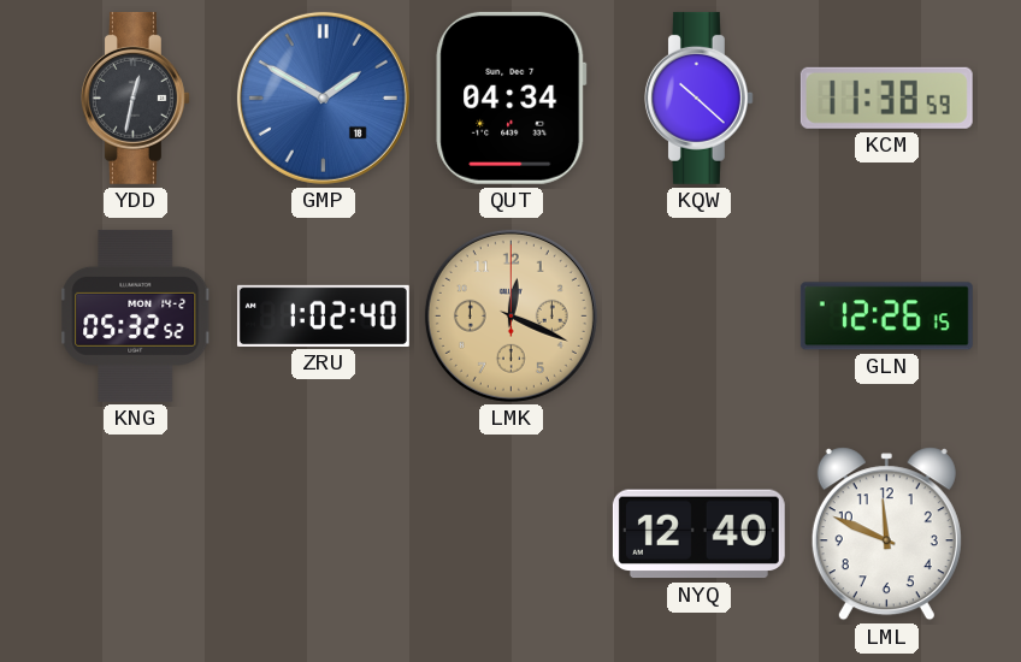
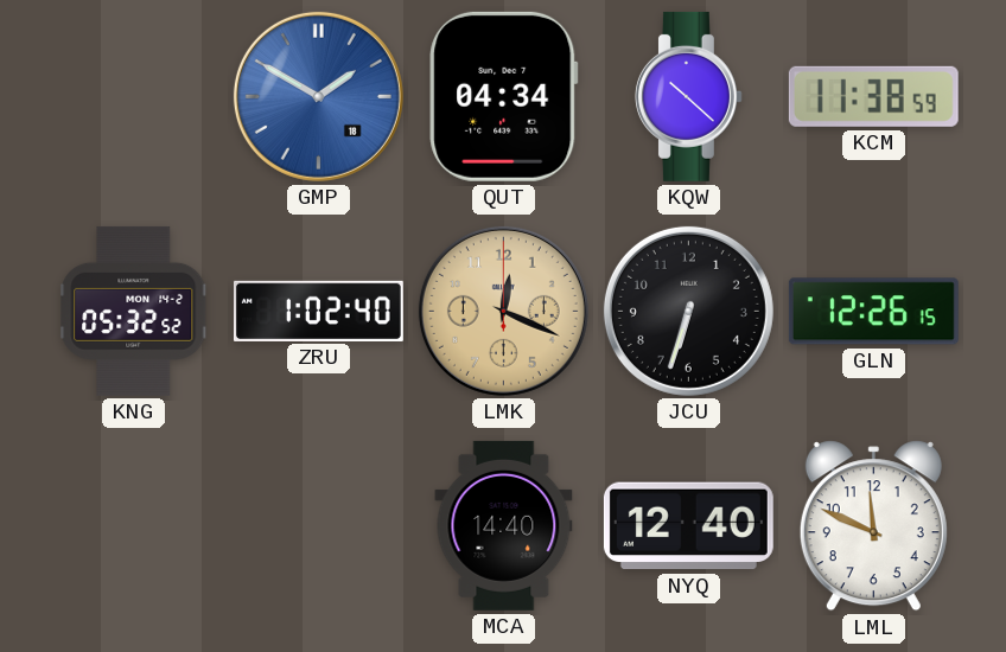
YDD: 12:32 -> none
JCU: none -> 6:33
MCA: none -> 14:40
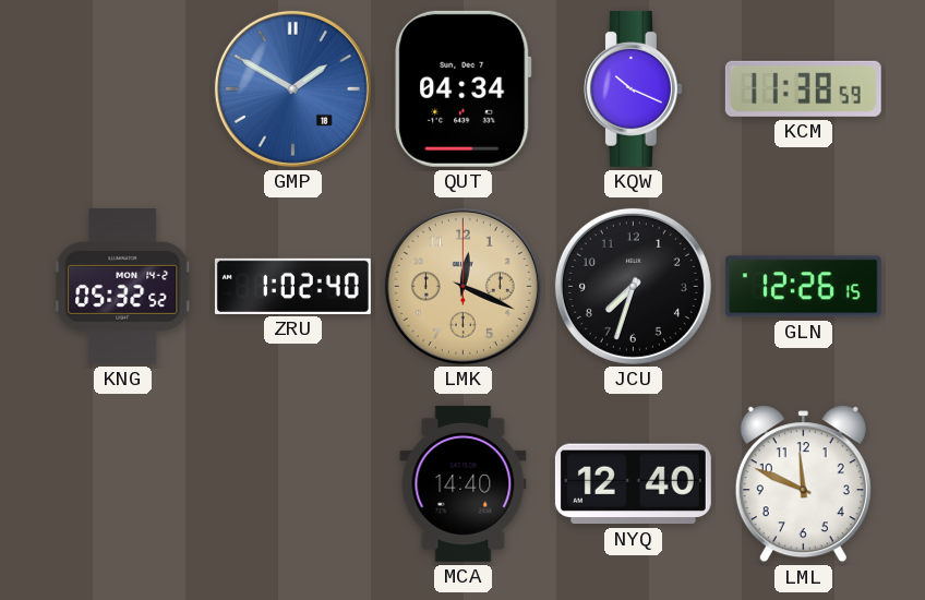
KQW: 10:22 -> 10:19
JCU: 6:33 -> 7:33
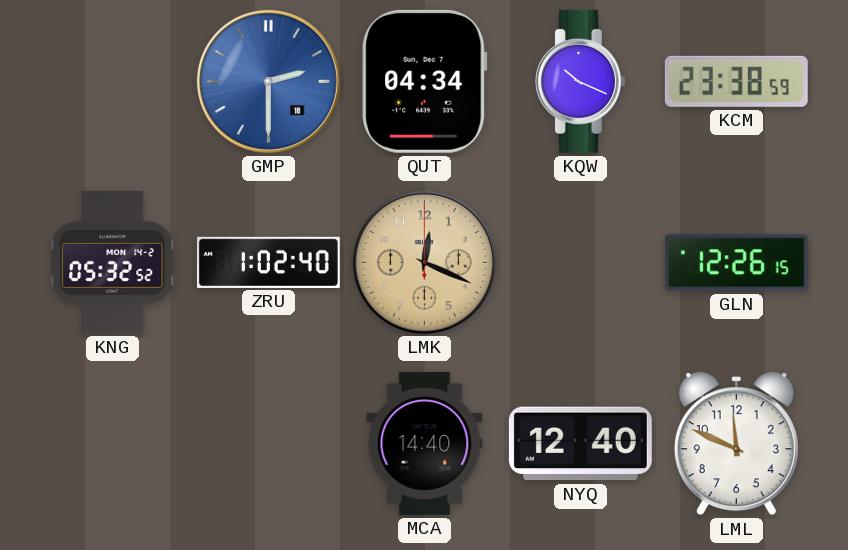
GMP: 1:50 -> 2:30
KCM: 11:38 -> 23:38
JCU: 7:33 -> none
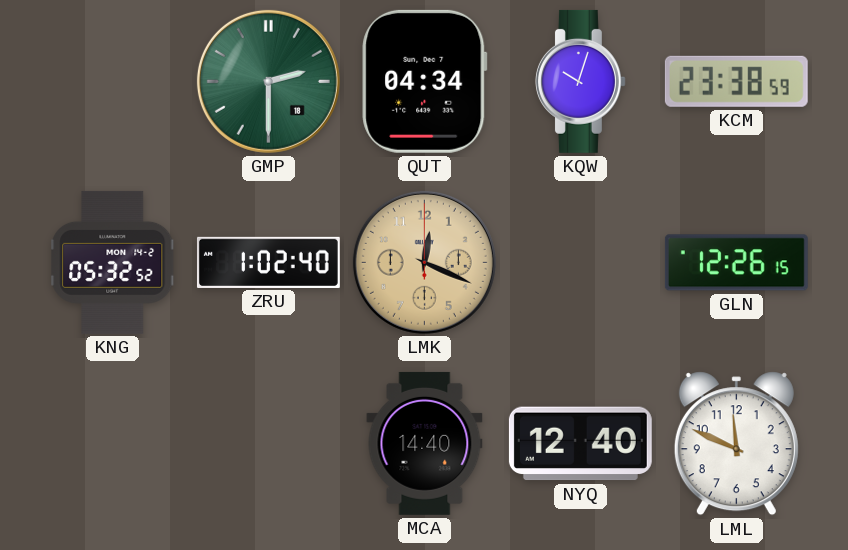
GMP dial: blue -> green
KQW: 10:19 -> 10:03
